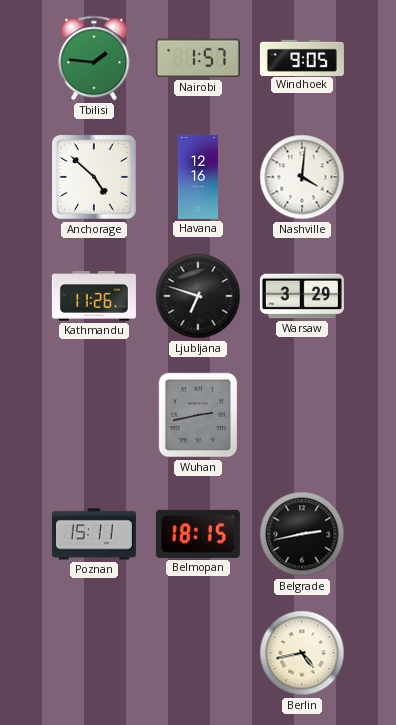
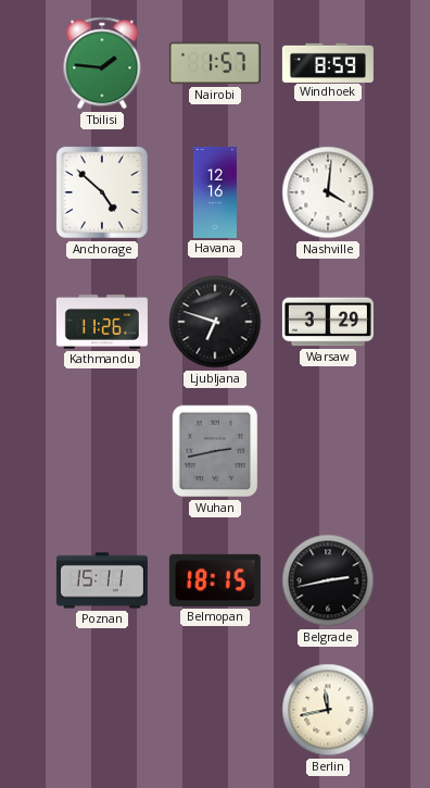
Windhoek: 9:05 -> 8:59
Berlin: 4:43 -> 11:43
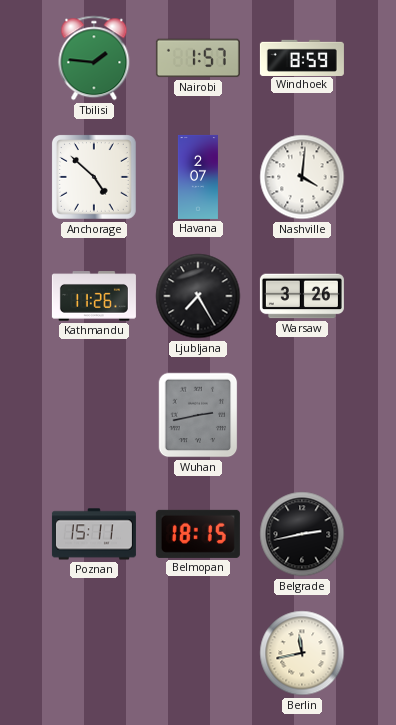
Havana: 12:16 -> 2:07
Ljubljana: 6:48 -> 7:25
Warsaw: 3:29 -> 3:26
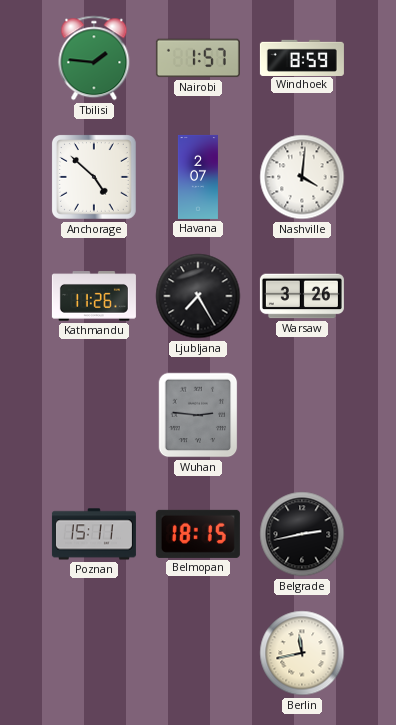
Wuhan: 2:43 -> 2:46
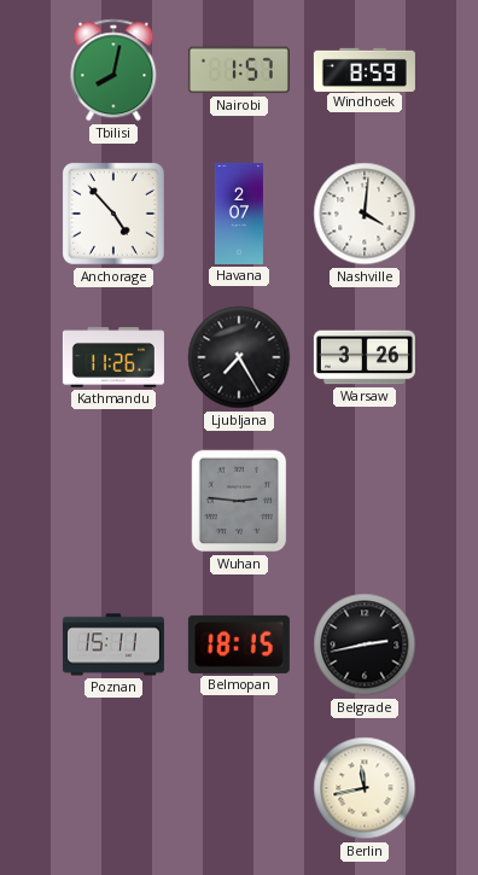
Tbilisi: 1:46 -> 8:02
Anchorage: 4:52 -> 4:53
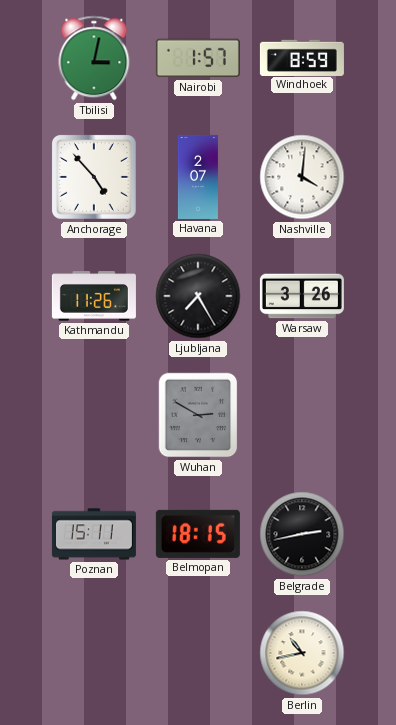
Tbilisi: 8:02 -> 3:02
Wuhan: 2:46 -> 2:50
Berlin: 11:43 -> 10:43
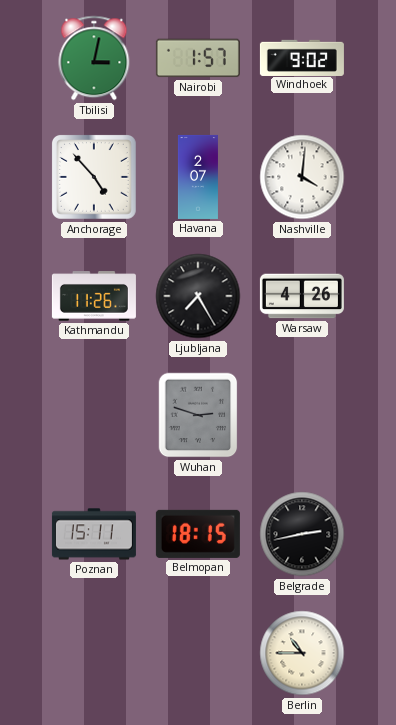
Windhoek: 8:59 -> 9:02
Warsaw: 3:26 -> 4:26
Wuhan: 2:50 -> 2:48
Berlin: 10:43 -> 10:45
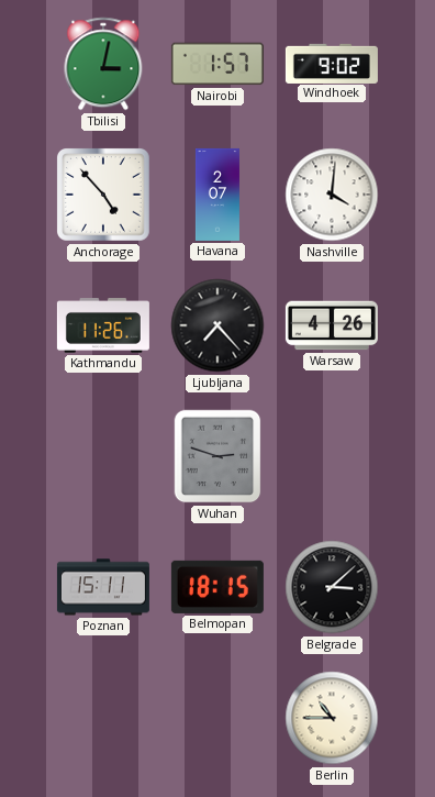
Ljubljana: 7:25 -> 7:23
Belgrade: 2:43 -> 3:08
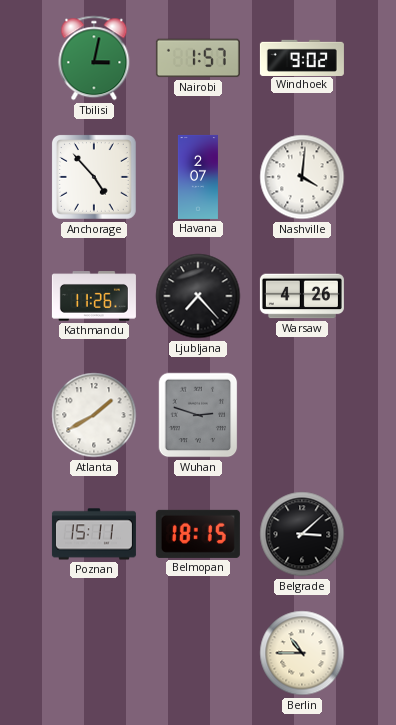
Atlanta: none -> 1:40
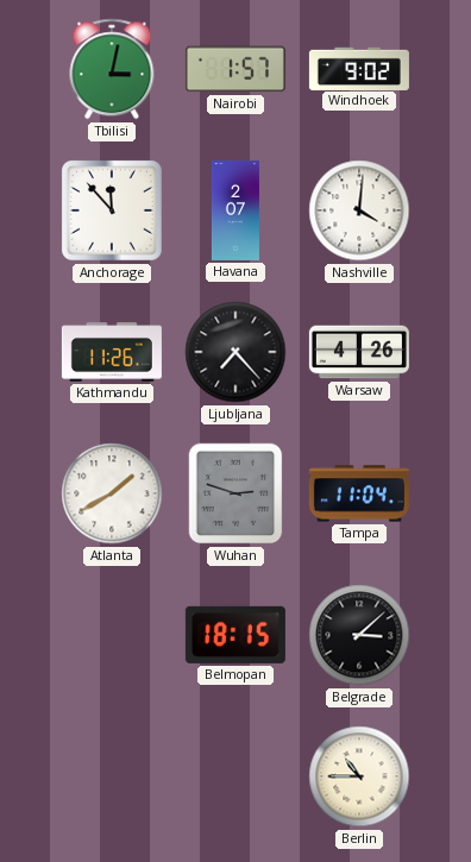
Anchorage: 4:53 -> 11:53
Tampa: none -> 11:04
Poznan: 15:11 -> none
